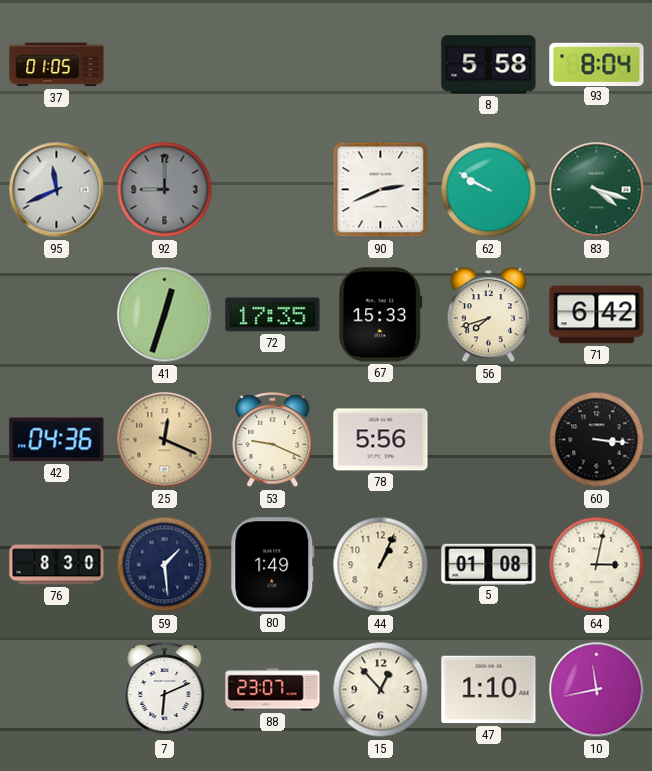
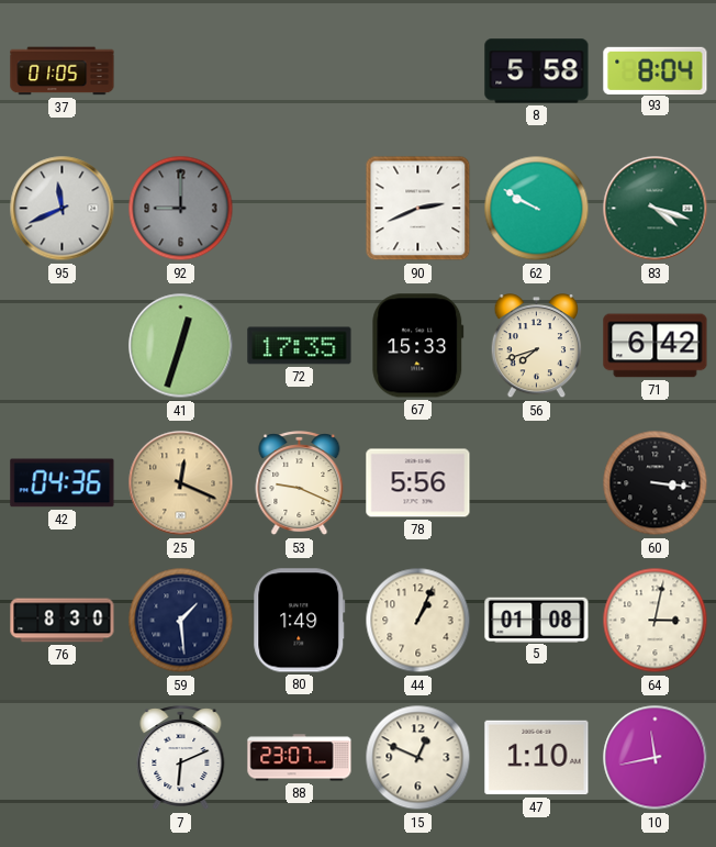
15: 12:53 -> 12:49
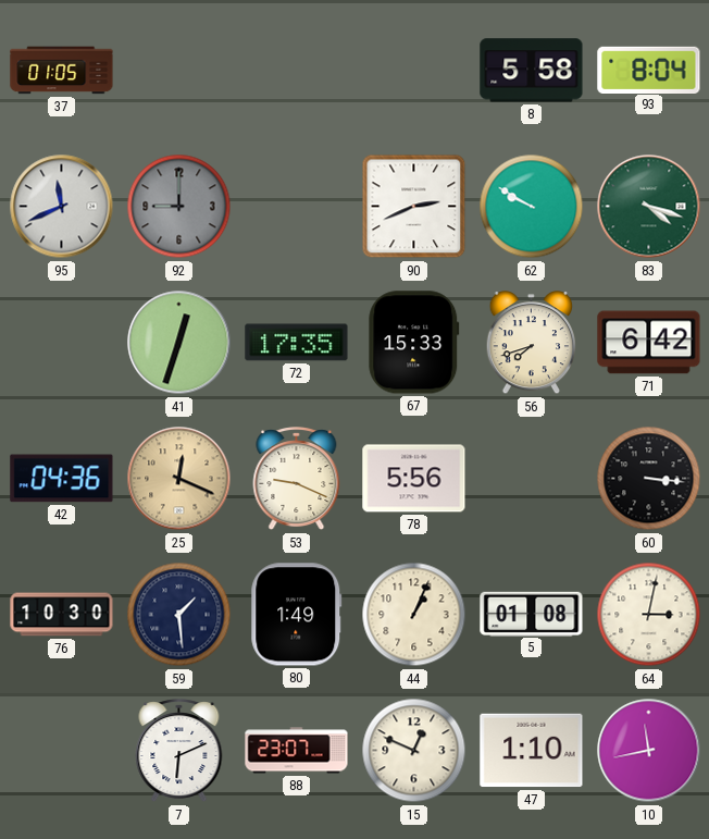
76: 8:30 -> 10:30
